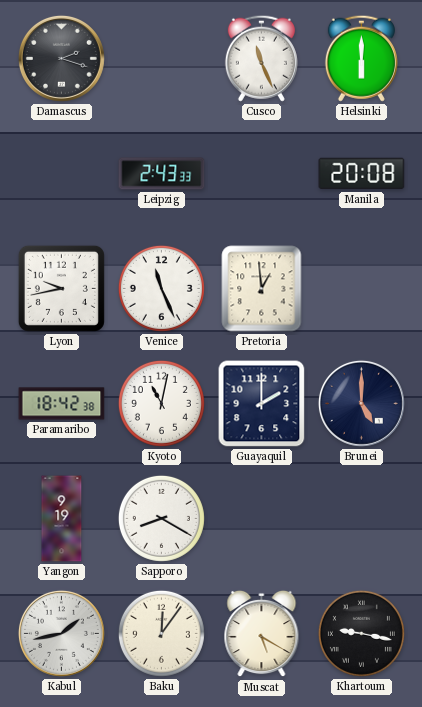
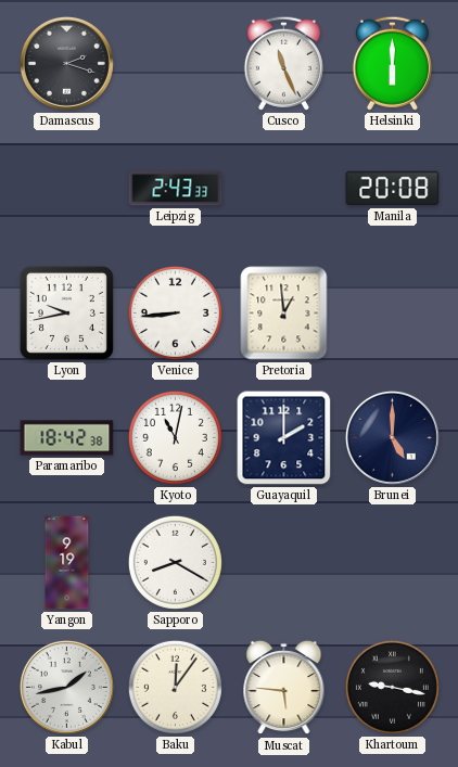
Venice: 11:26 -> 8:44
Muscat: 5:20 -> 5:46
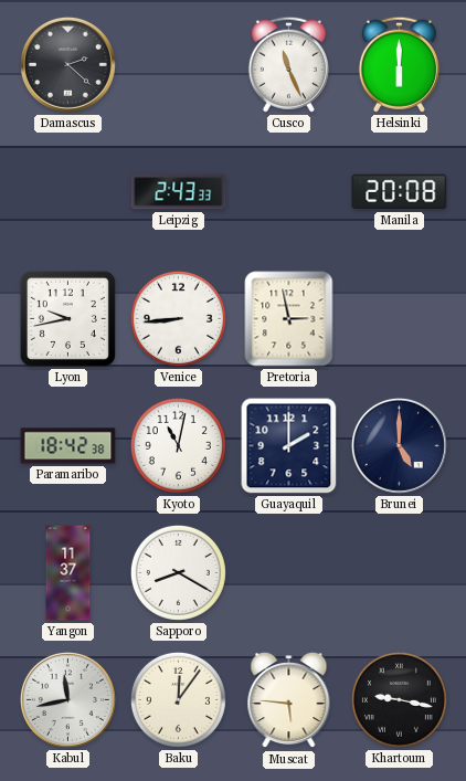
Damascus: 2:18 -> 2:22
Pretoria: 12:59 -> 2:58
Yangon: 9:19 -> 11:37
Kabul: 1:43 -> 11:43
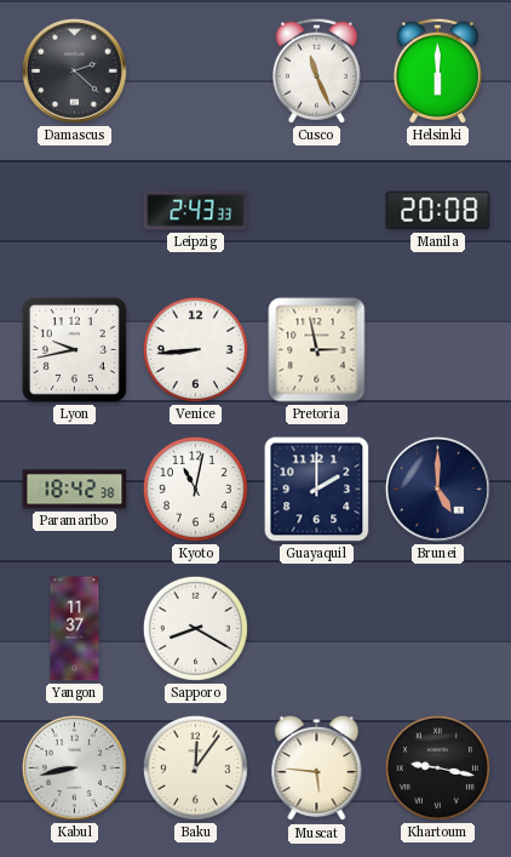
Kabul: 11:43 -> 8:43
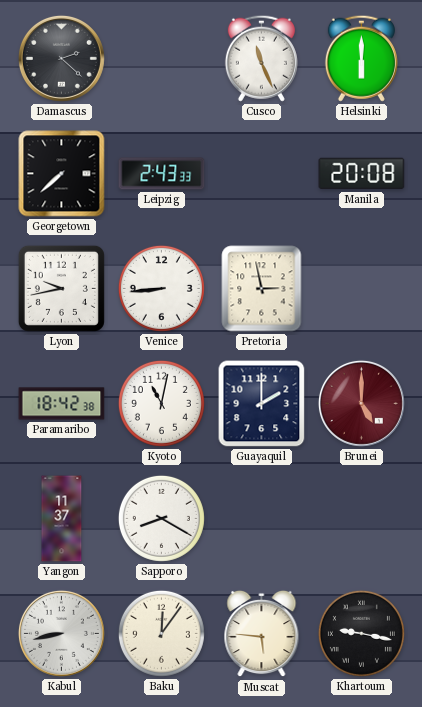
Georgetown: none -> 7:38
Brunei dial: navy -> burgundy
